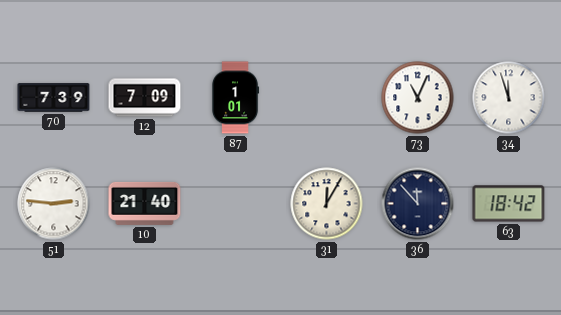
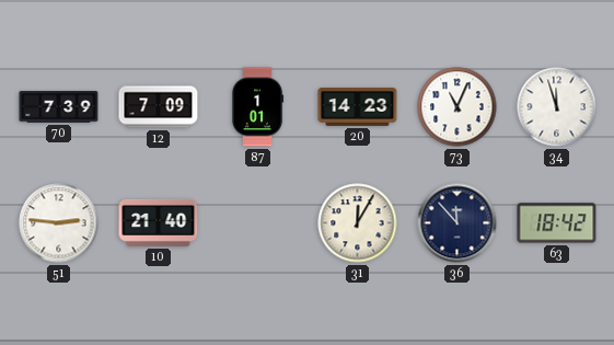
20: none -> 14:23
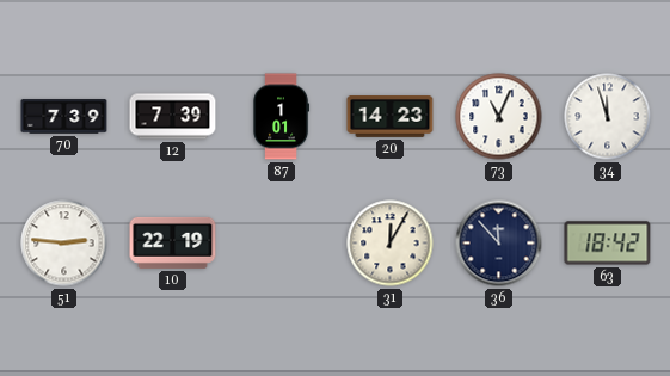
12: 7:09 -> 7:39
10: 21:40 -> 22:19
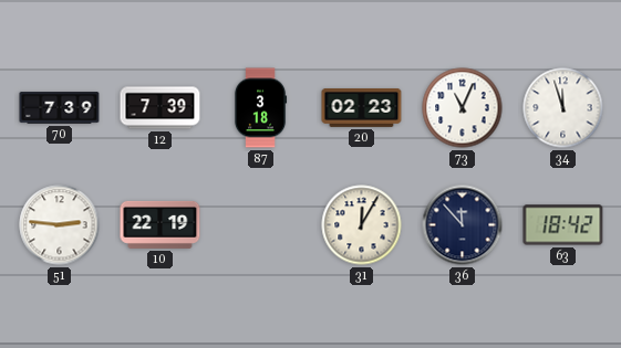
87: 1:01 -> 3:18
20: 14:23 -> 02:23
